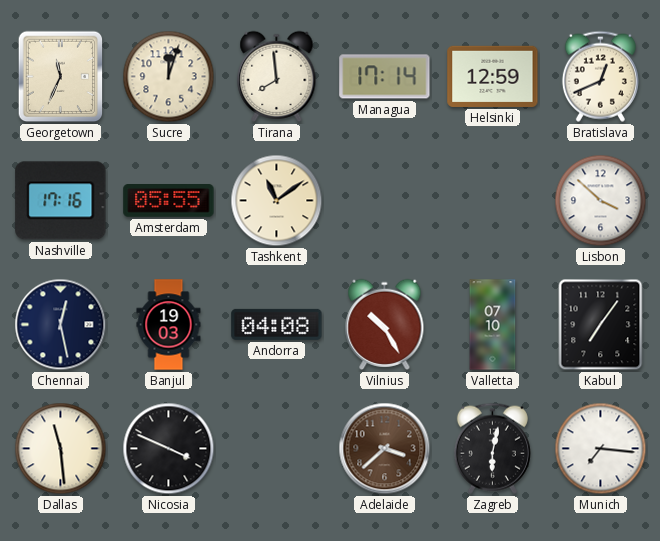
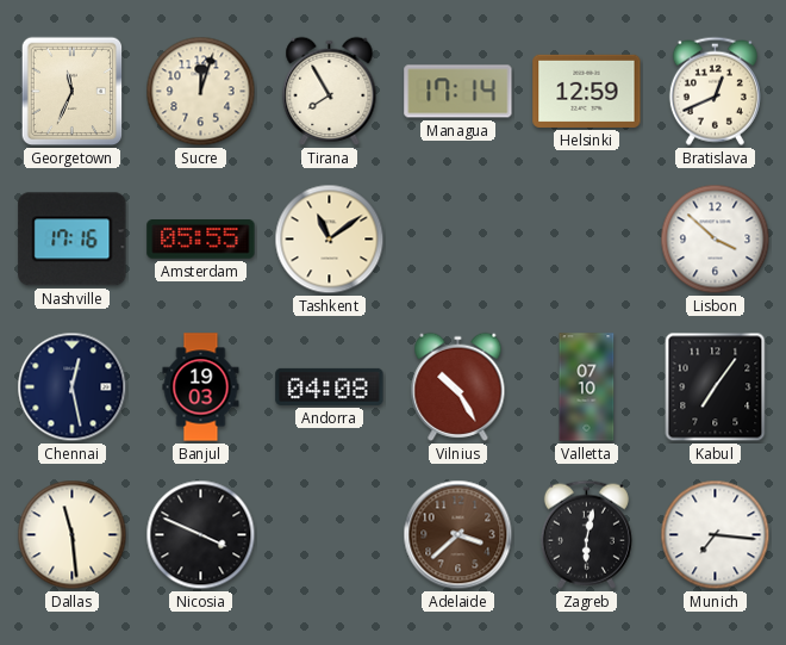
Tirana: 7:59 -> 7:55
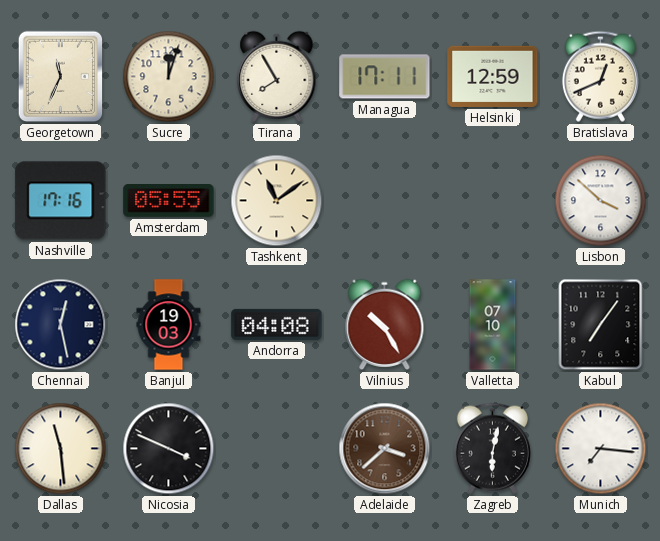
Managua: 17:14 -> 17:11
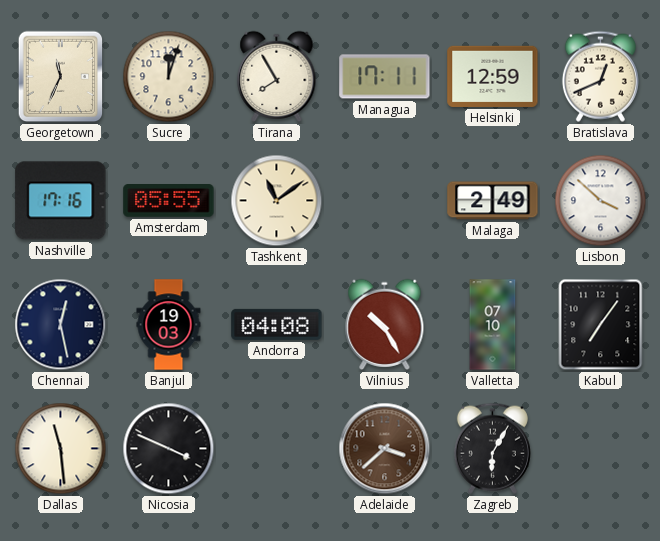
Malaga: none -> 2:49
Zagreb: 6:02 -> 6:05
Munich: 7:16 -> none
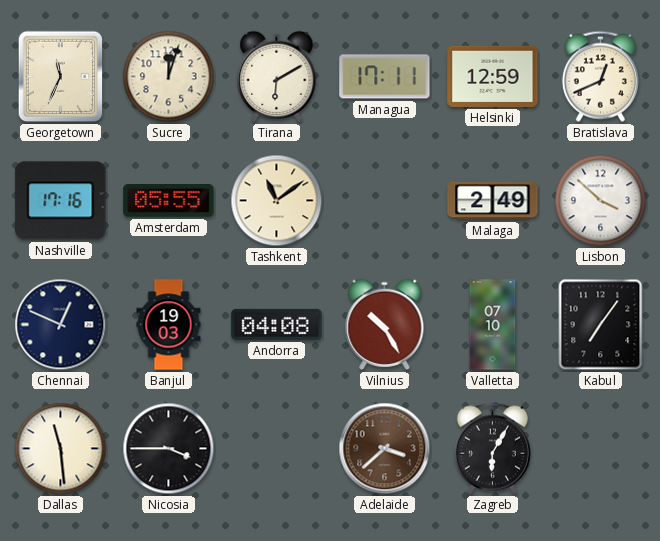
Tirana: 7:55 -> 6:10
Chennai: 12:28 -> 12:49
Nicosia: 3:49 -> 3:45
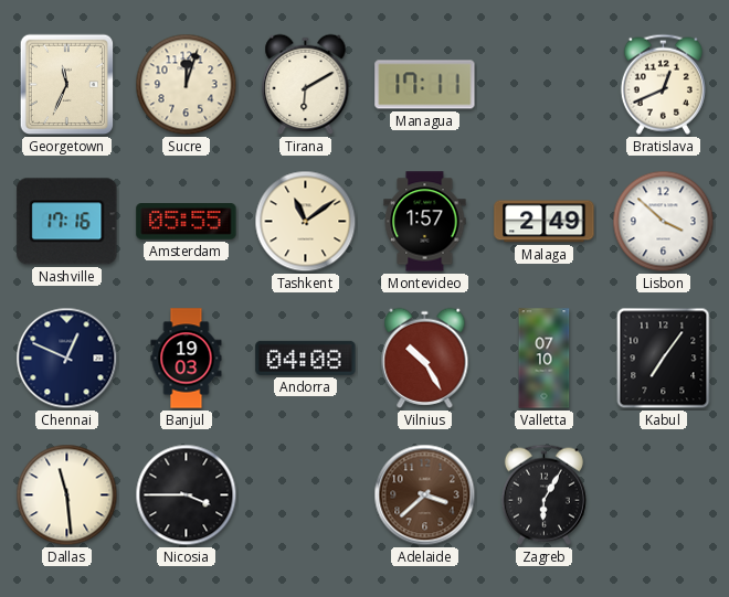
Helsinki: 12:59 -> none
Montevideo: none -> 1:57
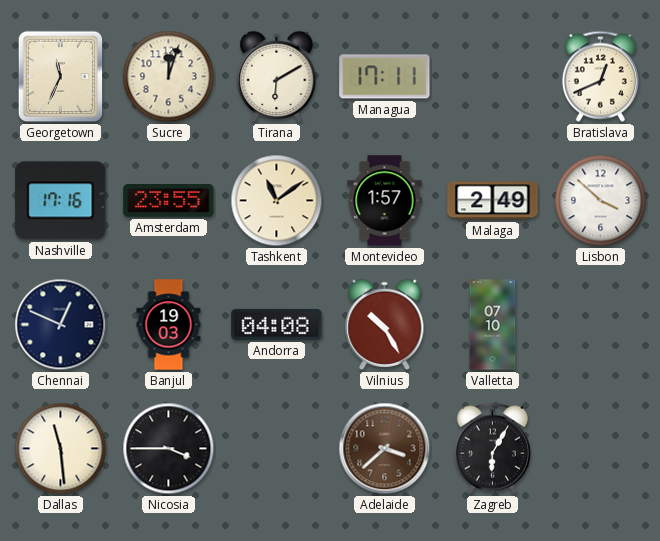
Amsterdam: 05:55 -> 23:55
Kabul: 7:06 -> none
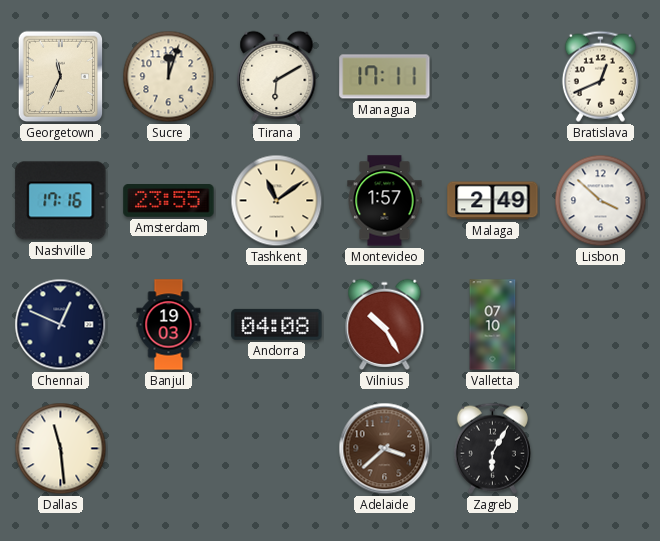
Nicosia: 3:45 -> none
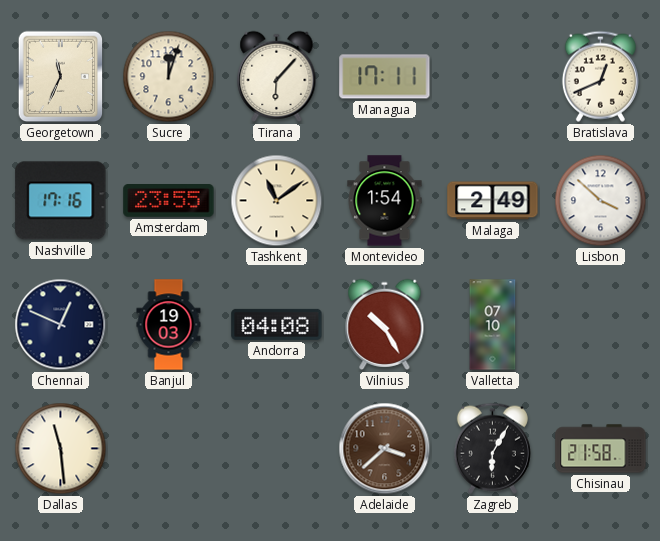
Tirana: 6:10 -> 6:07
Montevideo: 1:57 -> 1:54
Chisinau: none -> 21:58
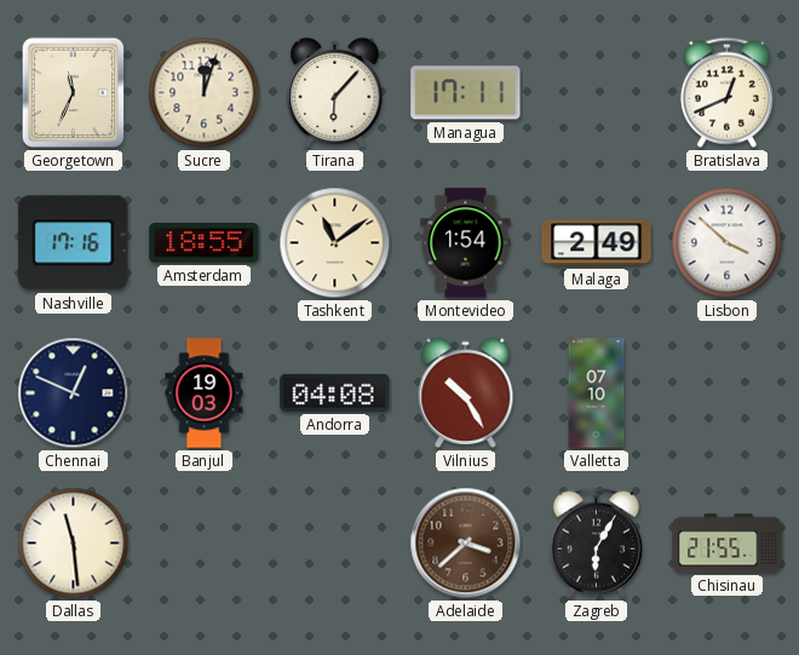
Amsterdam: 23:55 -> 18:55
Chisinau: 21:58 -> 21:55
